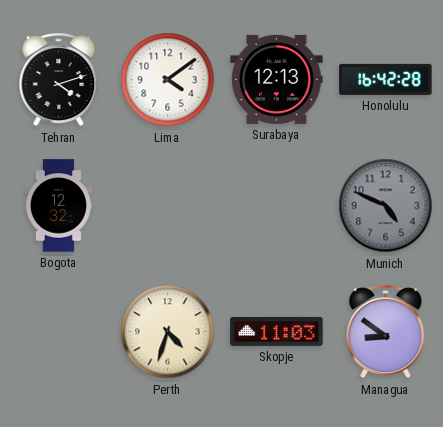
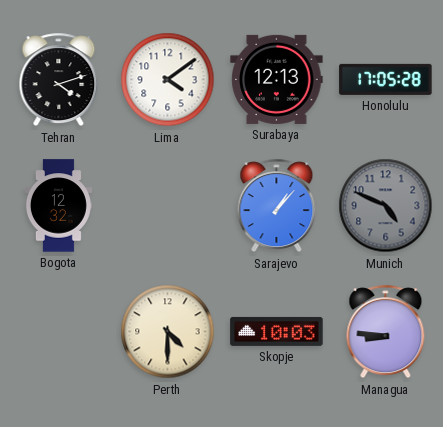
Honolulu: 16:42 -> 17:05
Sarajevo: none -> 1:07
Perth: 4:33 -> 4:30
Skopje: 11:03 -> 10:03
Managua: 8:51 -> 8:46
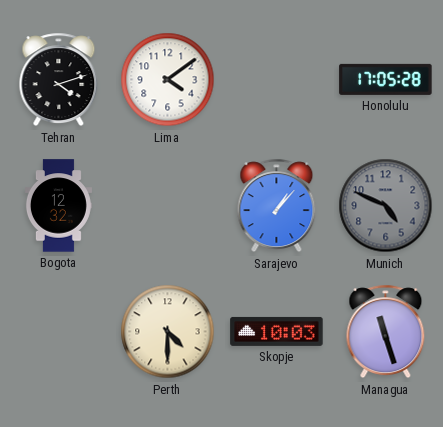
Surabaya: 12:13 -> none
Managua: 8:46 -> 11:27
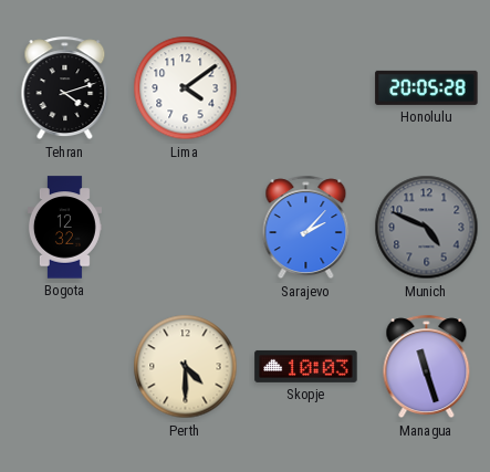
Honolulu: 17:05 -> 20:05
Sarajevo: 1:07 -> 2:07
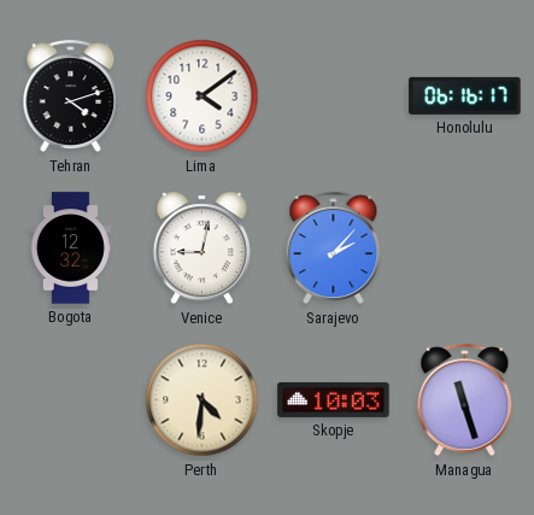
Honolulu: 20:05 -> 06:16
Venice: none -> 9:02
Munich: 4:49 -> none
Perth: 4:30 -> 4:31
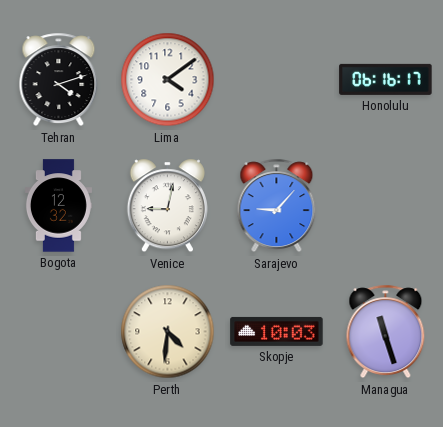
Sarajevo: 2:07 -> 9:07
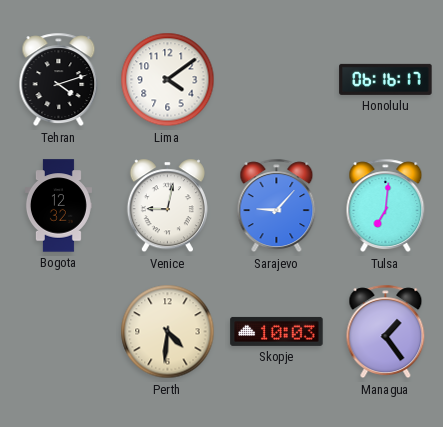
Tulsa: none -> 7:01
Managua: 11:27 -> 1:24
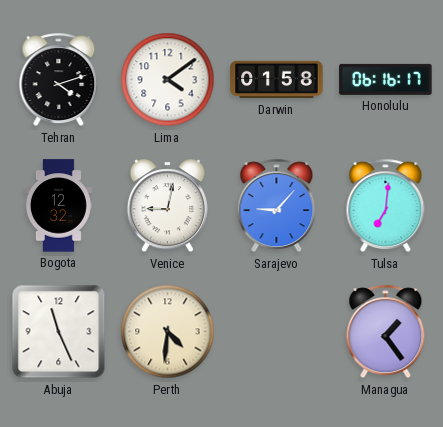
Darwin: none -> 01:58
Abuja: none -> 11:26
Skopje: 10:03 -> none
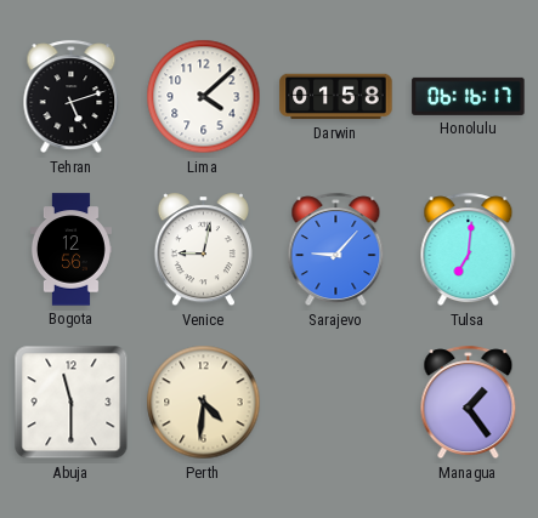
Tehran: 4:12 -> 5:12
Lima: 4:09 -> 4:08
Bogota: 12:32 -> 12:56
Abuja: 11:26 -> 11:30
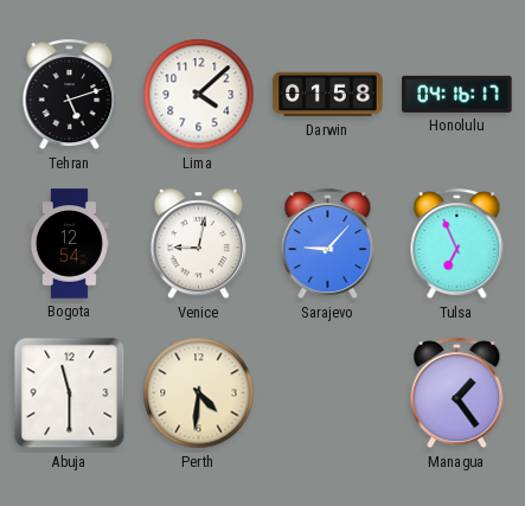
Honolulu: 06:16 -> 04:16
Bogota: 12:56 -> 12:54
Tulsa: 7:01 -> 6:56
